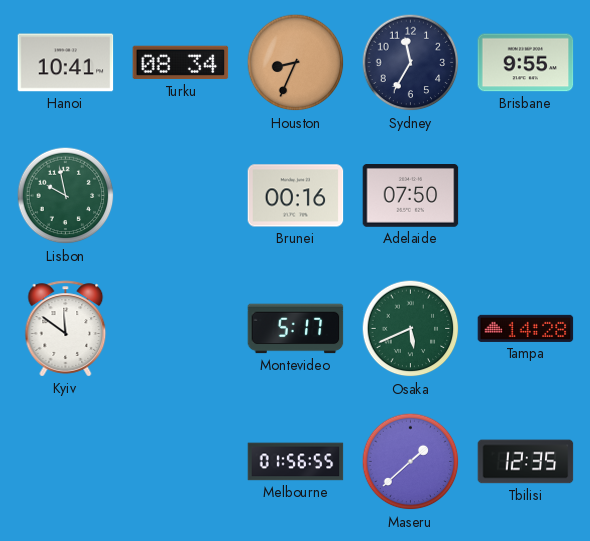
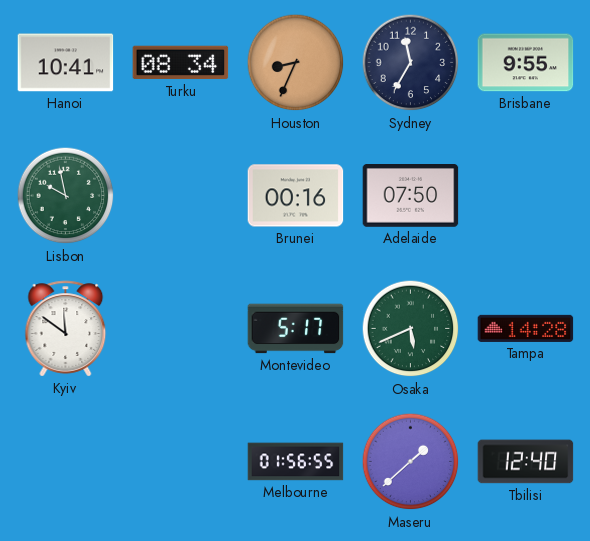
Tbilisi: 12:35 -> 12:40
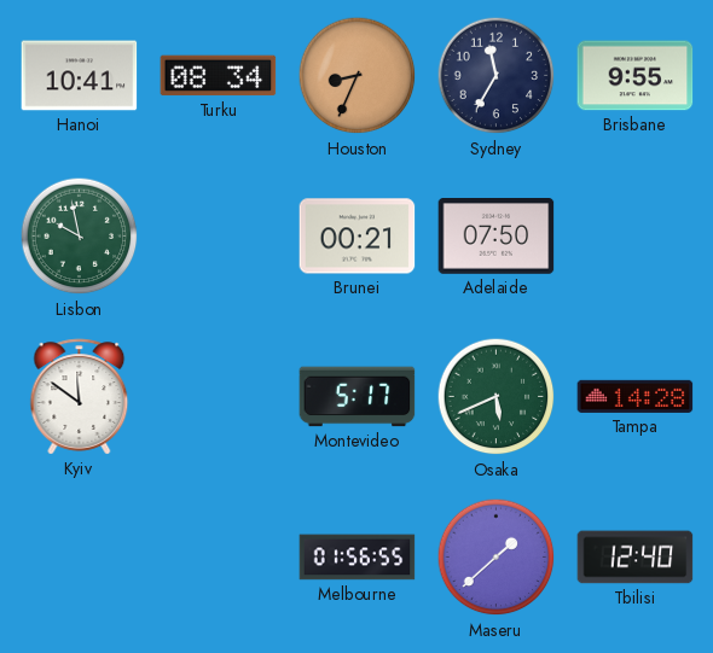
Brunei: 00:16 -> 00:21
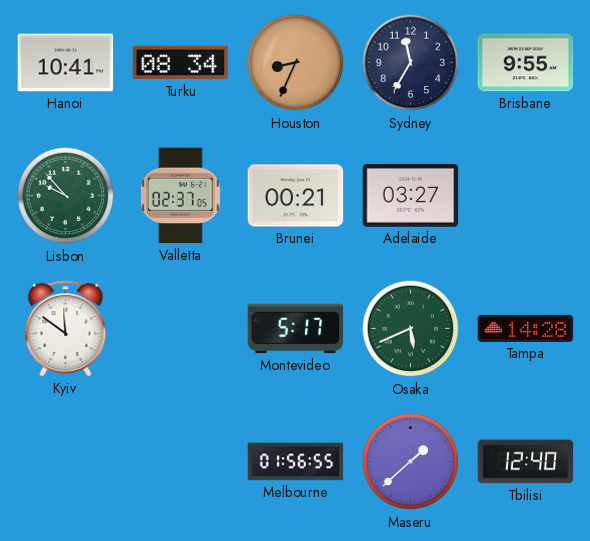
Lisbon: 9:58 -> 9:53
Valletta: none -> 02:37
Adelaide: 07:50 -> 03:27
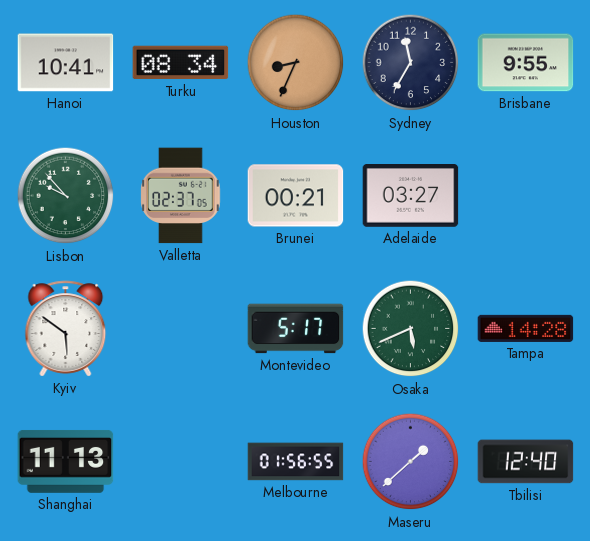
Kyiv: 11:51 -> 5:51
Shanghai: none -> 11:13
